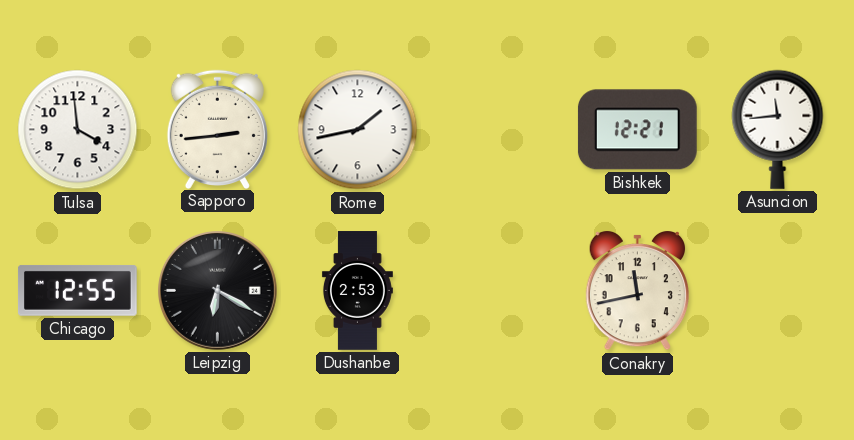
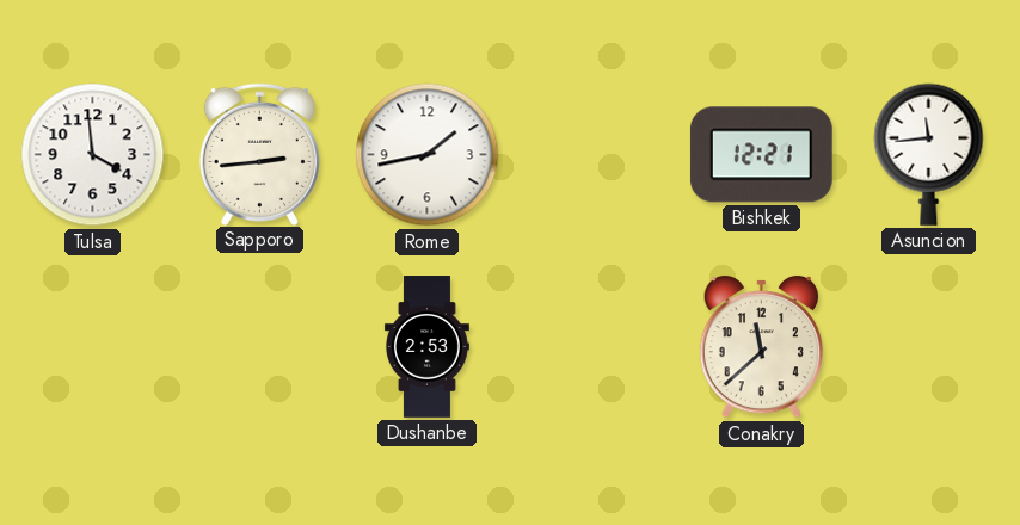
Chicago: 12:55 -> none
Leipzig: 6:20 -> none
Conakry: 11:43 -> 11:38
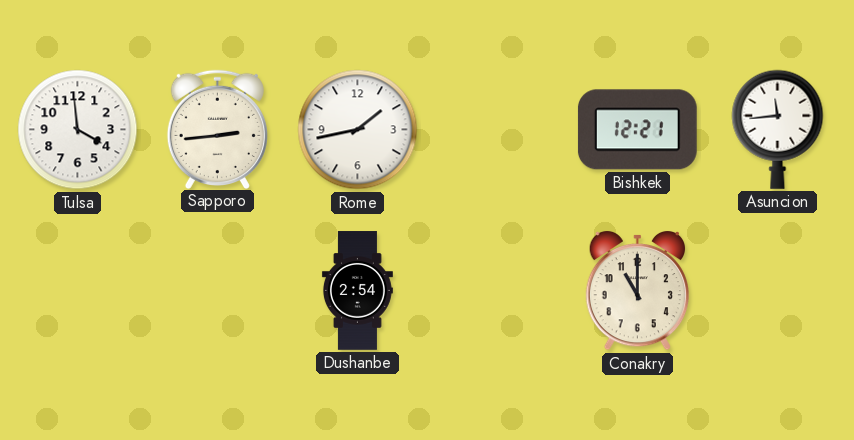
Dushanbe: 2:53 -> 2:54
Conakry: 11:38 -> 11:00
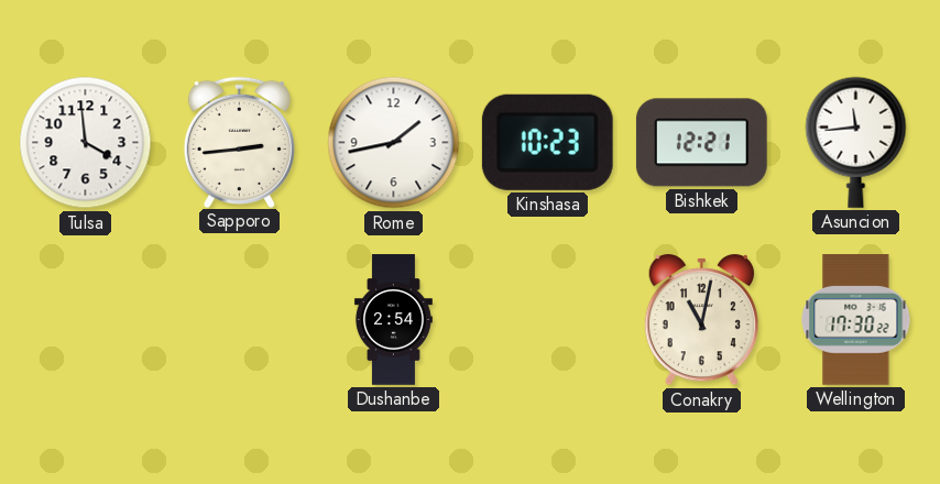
Kinshasa: none -> 10:23
Conakry: 11:00 -> 11:02
Wellington: none -> 17:30
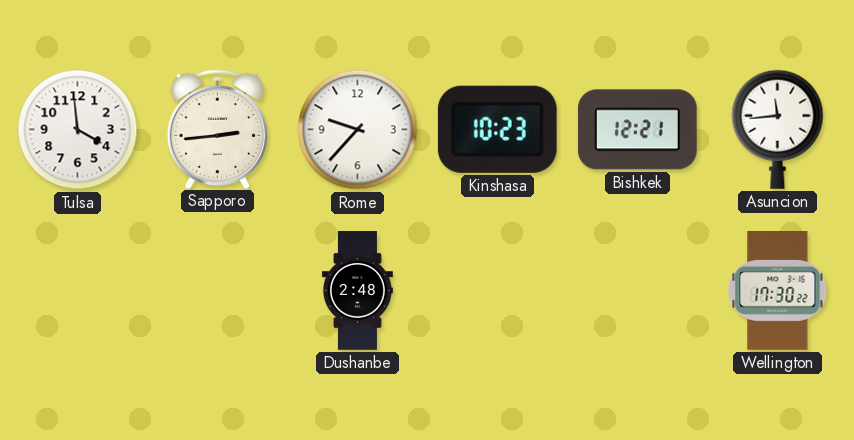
Rome: 1:43 -> 9:37
Dushanbe: 2:54 -> 2:48
Conakry: 11:02 -> none
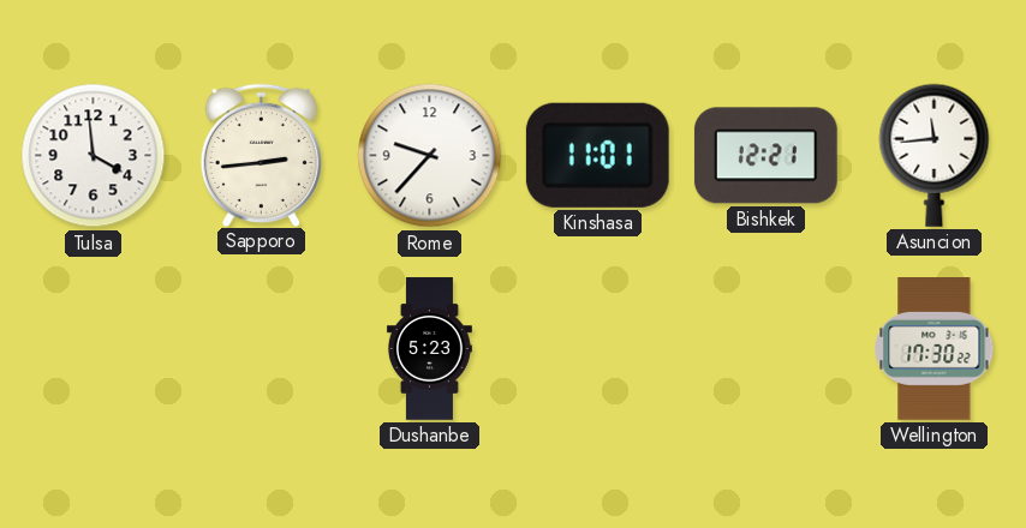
Kinshasa: 10:23 -> 11:01
Dushanbe: 2:48 -> 5:23
